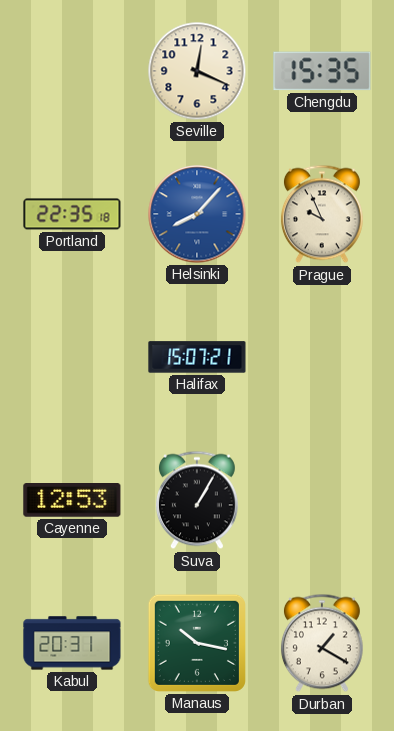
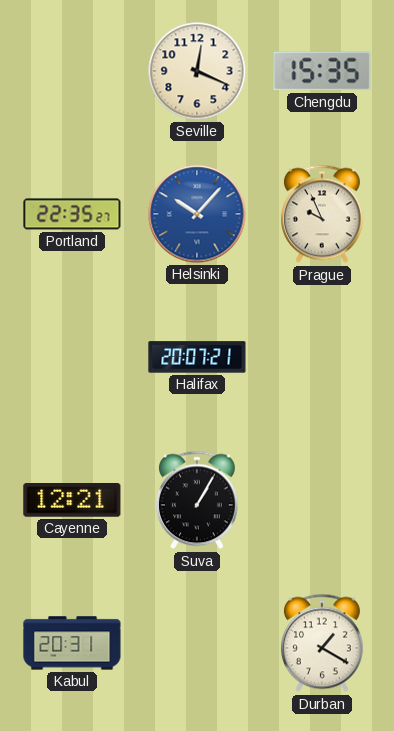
Portland: 22:35:18 -> 22:35:27
Helsinki: 8:07 -> 10:07
Halifax: 15:07 -> 20:07
Cayenne: 12:53 -> 12:21
Manaus: 10:17 -> none
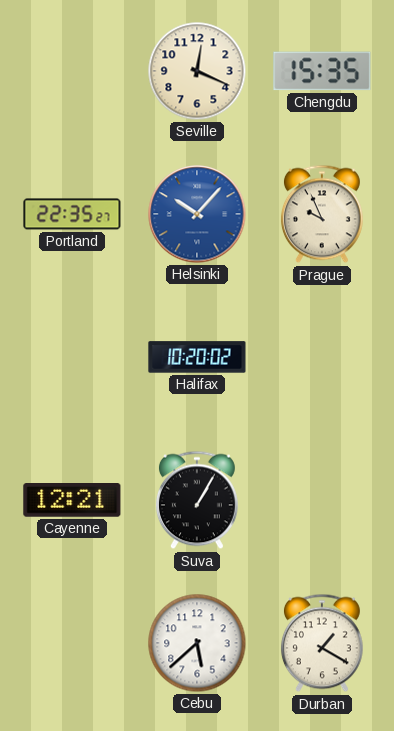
Halifax: 20:07 -> 10:20
Kabul: 20:31 -> none
Cebu: none -> 5:38
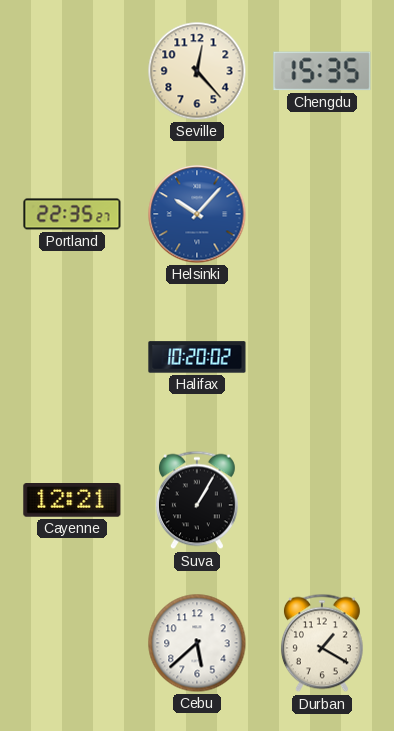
Seville: 12:19 -> 12:23
Prague: 9:56 -> none
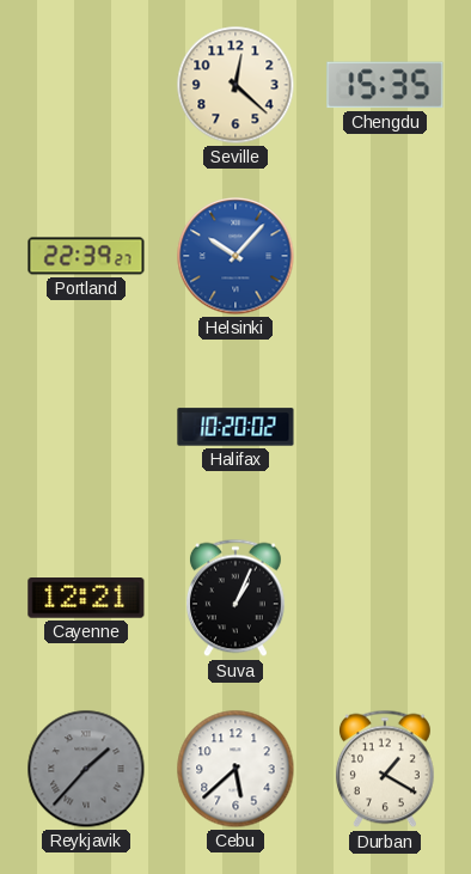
Seville: 12:23 -> 12:22
Portland: 22:35 -> 22:39
Suva: 1:05 -> 1:04
Reykjavik: none -> 1:37
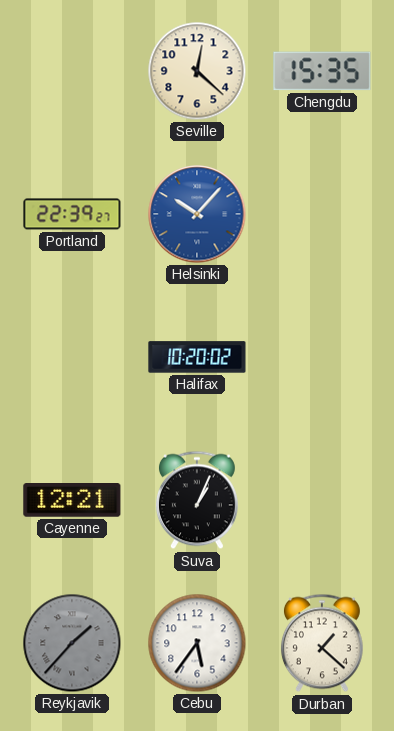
Cebu: 5:38 -> 5:36
Durban: 1:20 -> 1:22
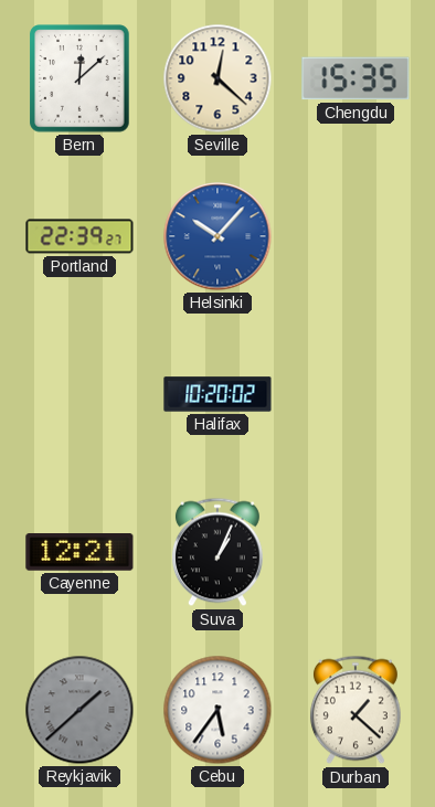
Bern: none -> 12:08
Reykjavik: 1:37 -> 1:38
